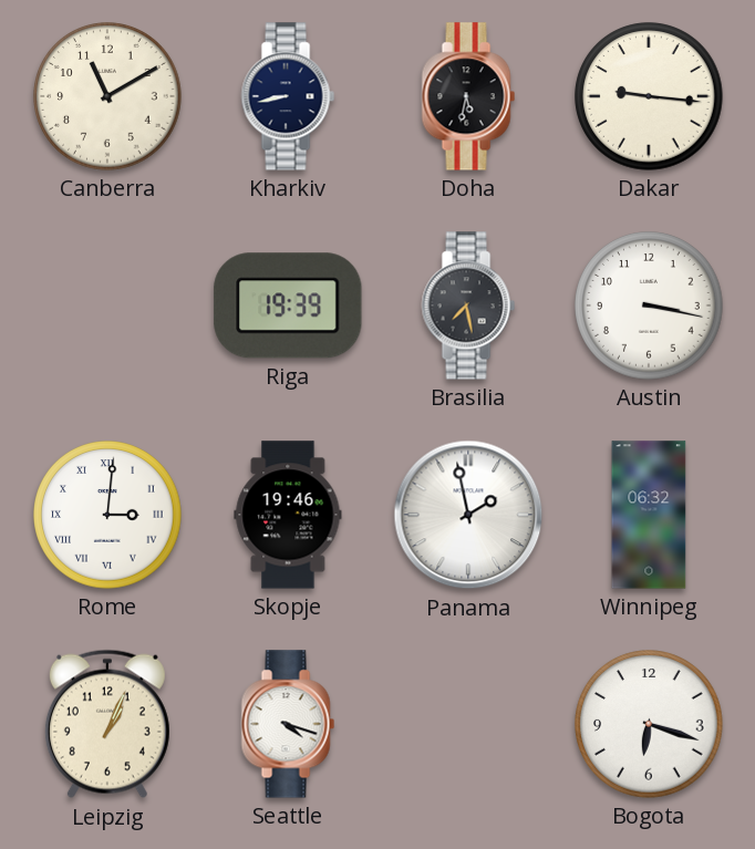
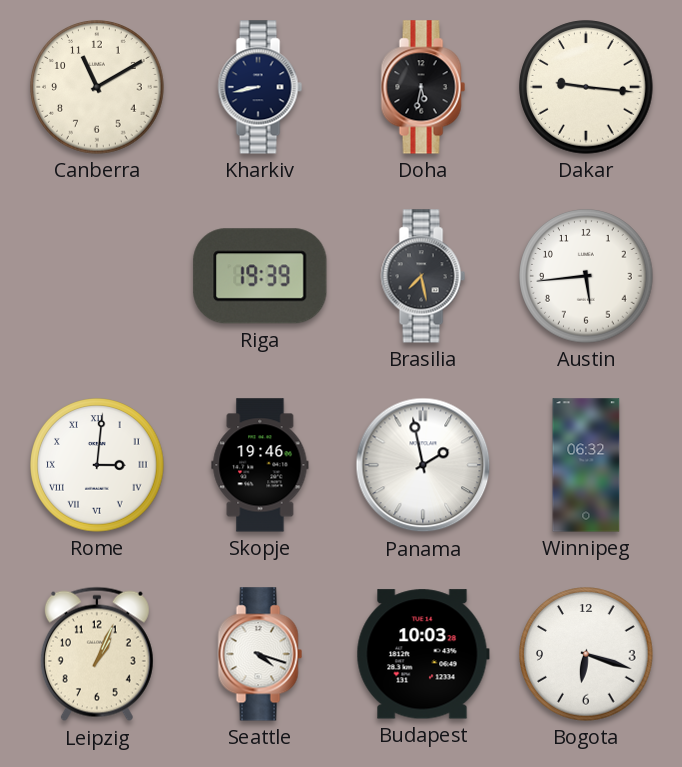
Austin: 3:17 -> 5:44
Budapest: none -> 10:03
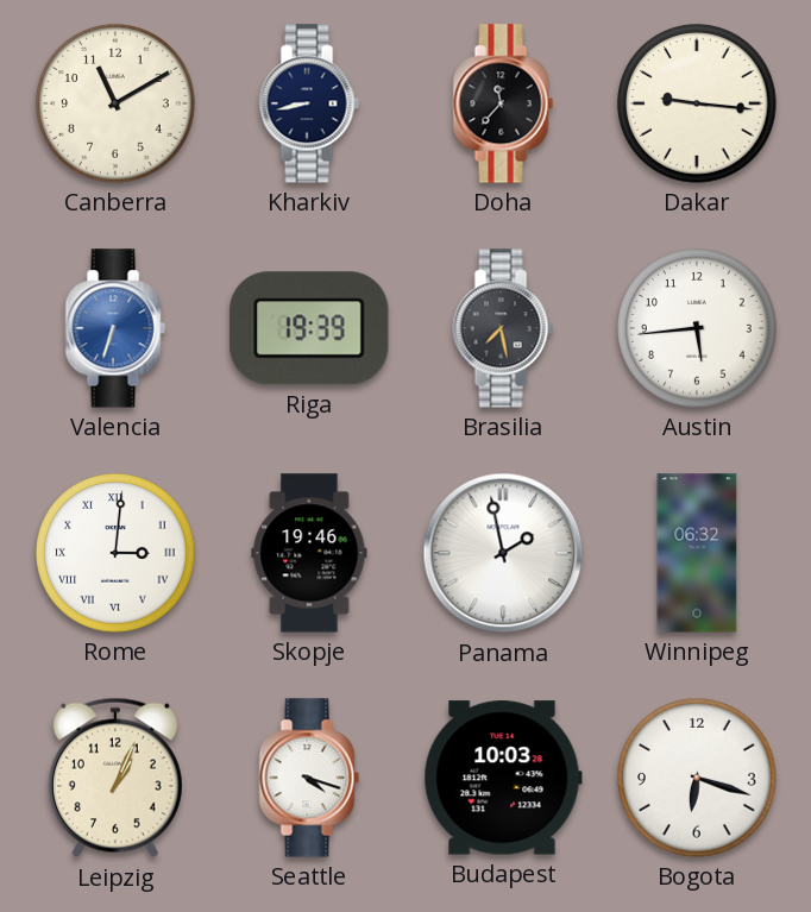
Doha: 5:32 -> 11:37
Valencia: none -> 6:33
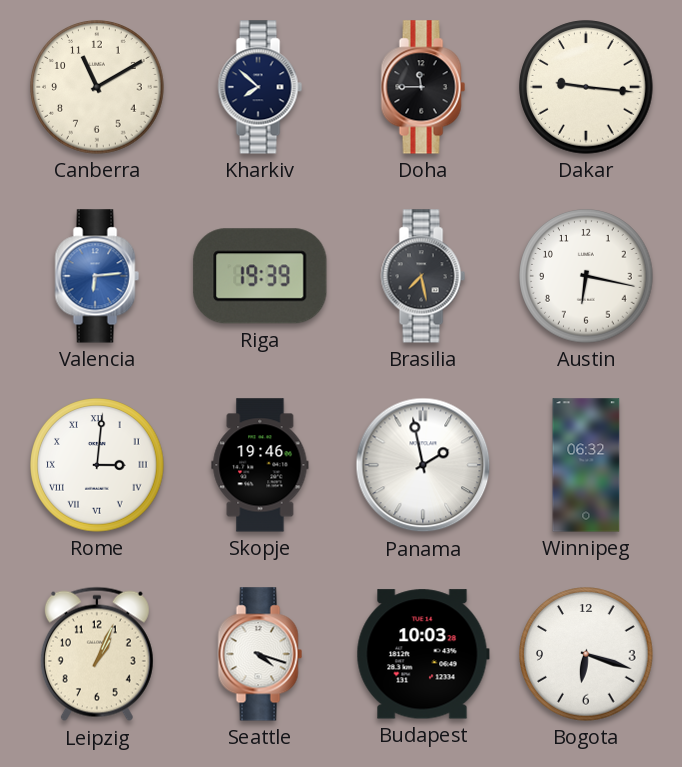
Kharkiv: 8:43 -> 7:52
Doha: 11:37 -> 11:45
Valencia: 6:33 -> 6:14
Austin: 5:44 -> 6:17
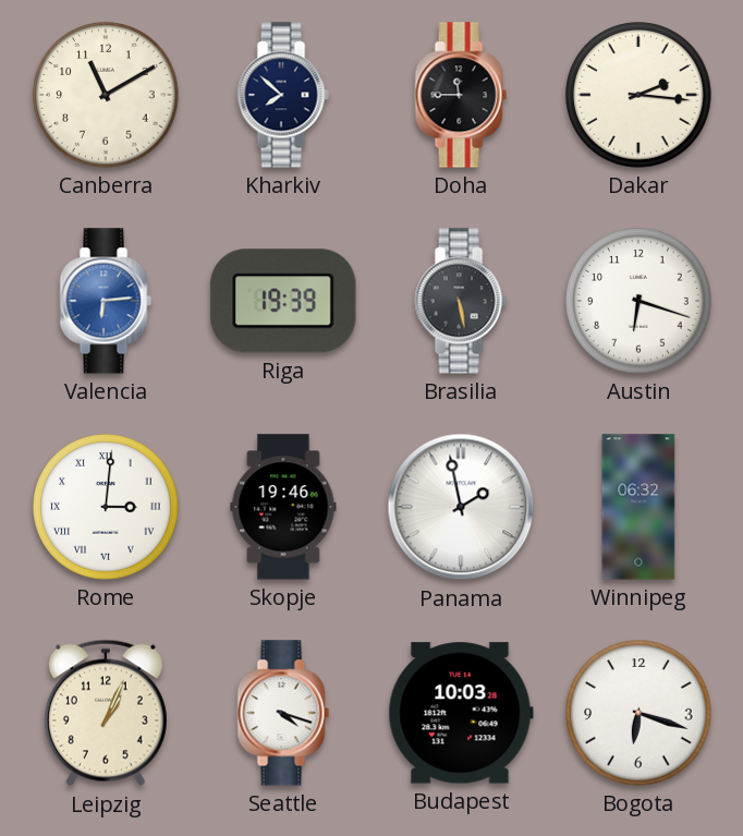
Dakar: 9:16 -> 2:16
Brasilia: 7:28 -> 5:28
Austin: 6:17 -> 6:18
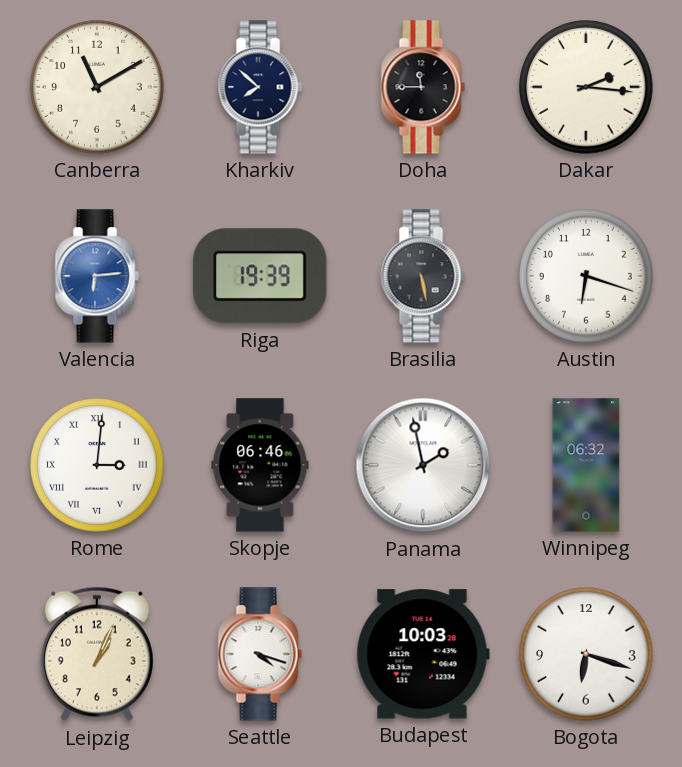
Skopje: 19:46 -> 06:46
